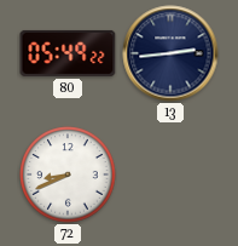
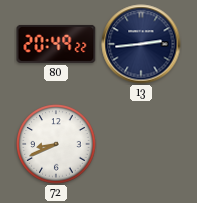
80: 05:49 -> 20:49
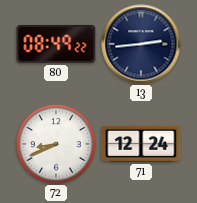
80: 20:49 -> 08:49
71: none -> 12:24
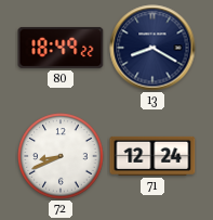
80: 08:49 -> 18:49
13: 2:44 -> 8:20
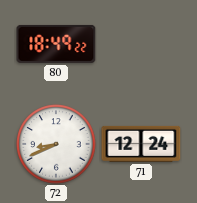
13: 8:20 -> none
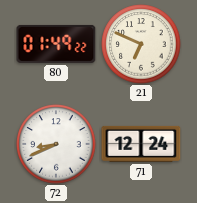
80: 18:49 -> 01:49
21: none -> 6:49
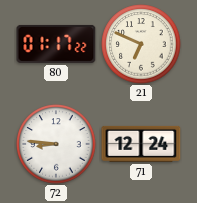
80: 01:49 -> 01:17
72: 8:41 -> 8:46
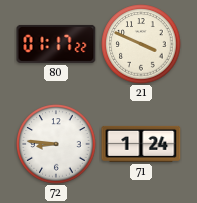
21: 6:49 -> 3:49
71: 12:24 -> 1:24
